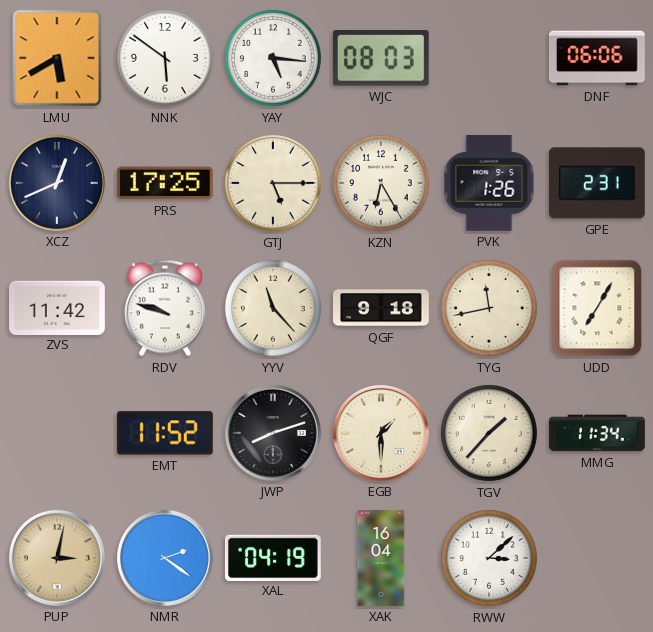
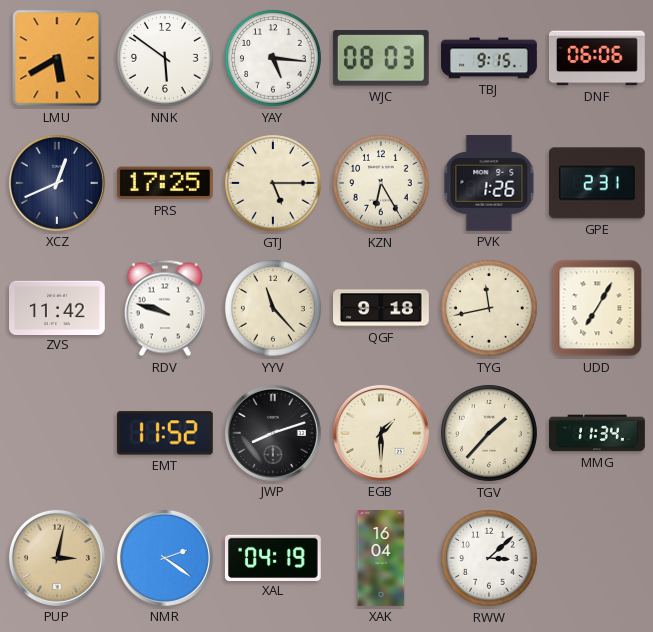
TBJ: none -> 9:15
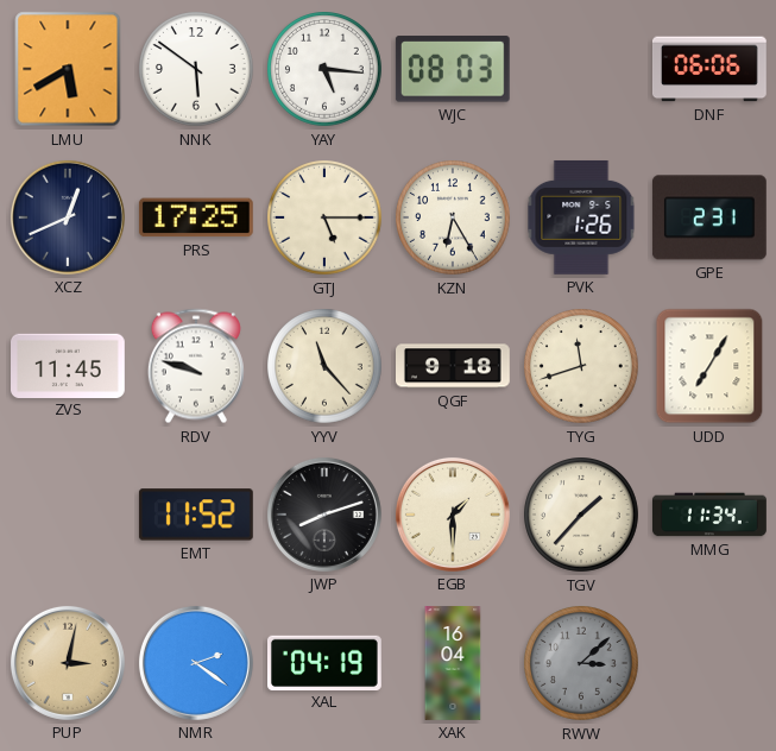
TBJ: 9:15 -> none
ZVS: 11:42 -> 11:45
TYG: 11:43 -> 11:42
RWW dial: white -> grey
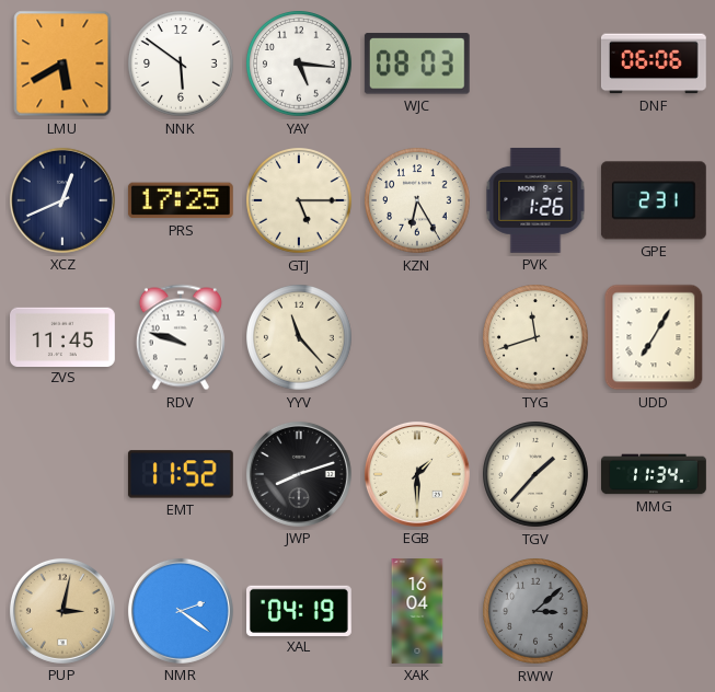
QGF: 9:18 -> none
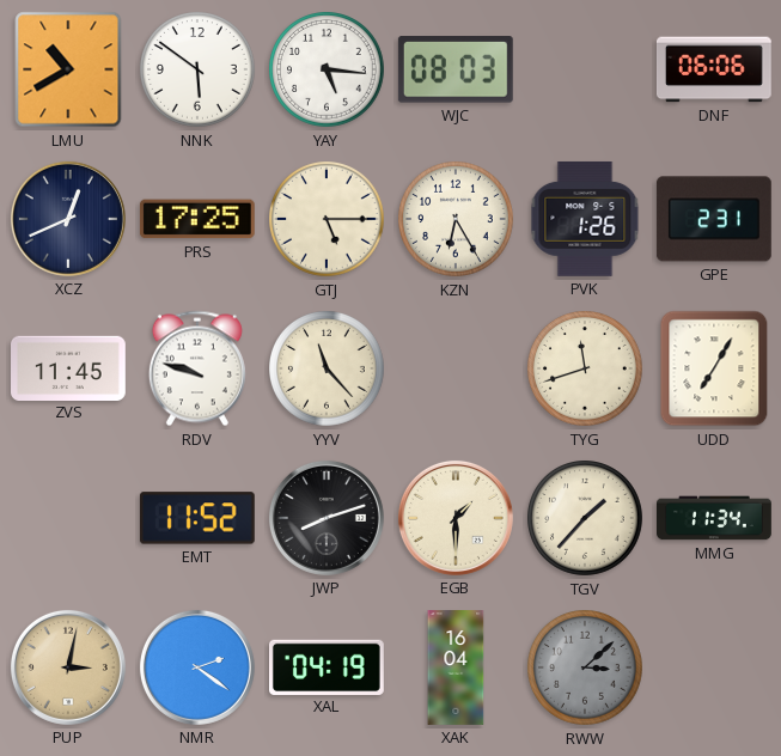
LMU: 5:40 -> 10:40
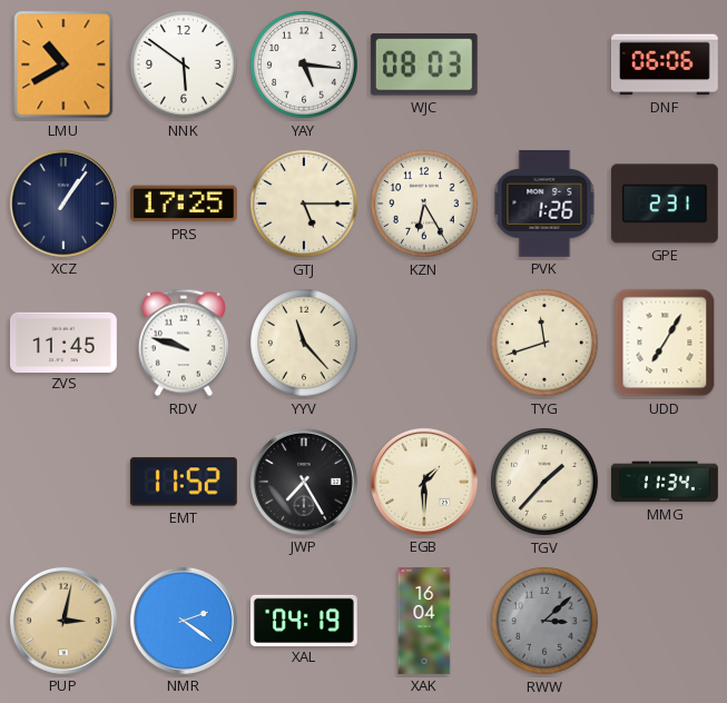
XCZ: 12:41 -> 1:06
JWP: 8:12 -> 7:25
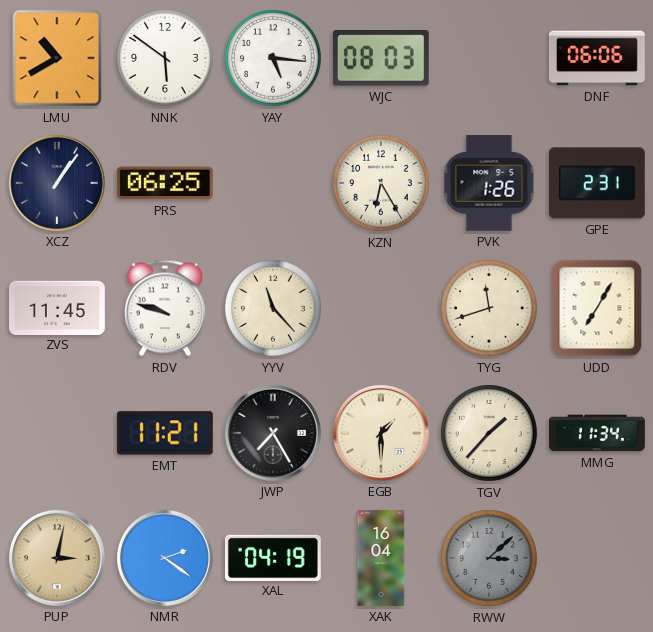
PRS: 17:25 -> 06:25
GTJ: 5:15 -> none
EMT: 11:52 -> 11:21
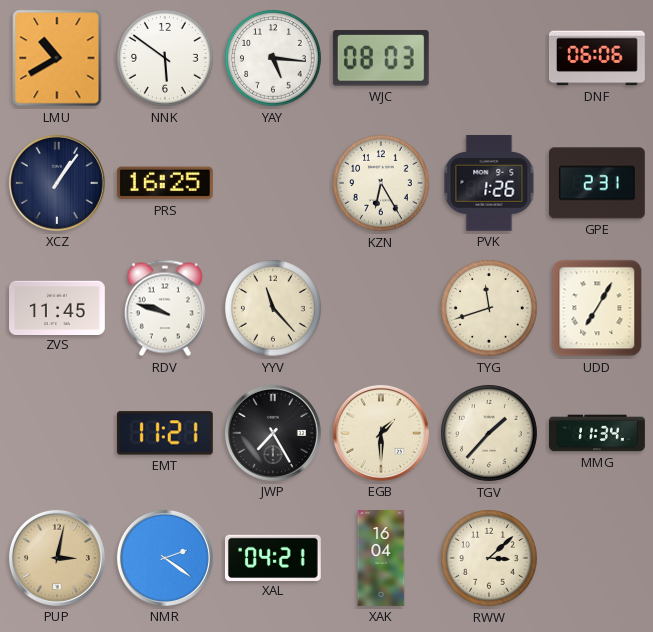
PRS: 06:25 -> 16:25
XAL: 04:19 -> 04:21
RWW dial: grey -> cream
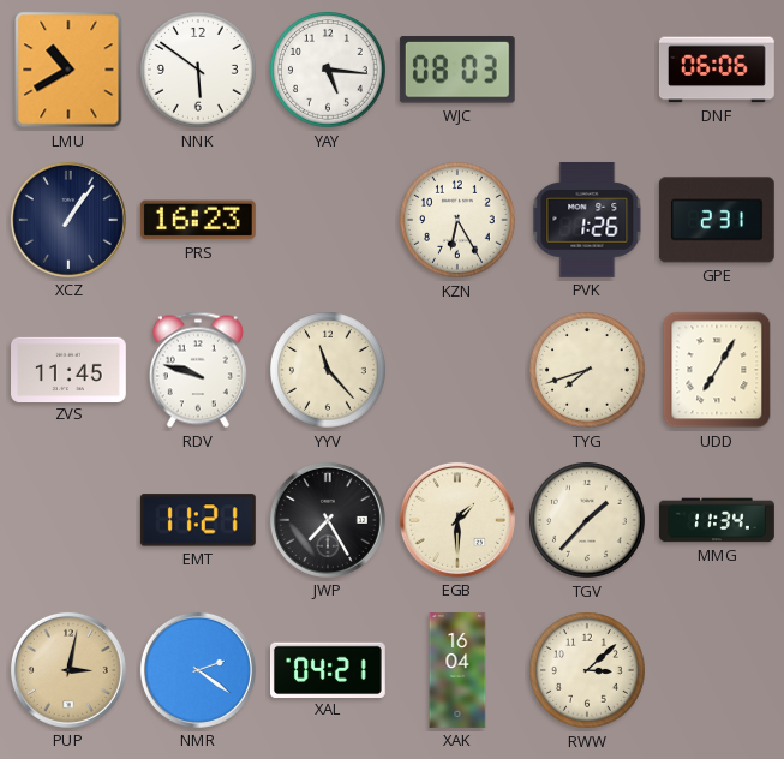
PRS: 16:25 -> 16:23
TYG: 11:42 -> 7:42
